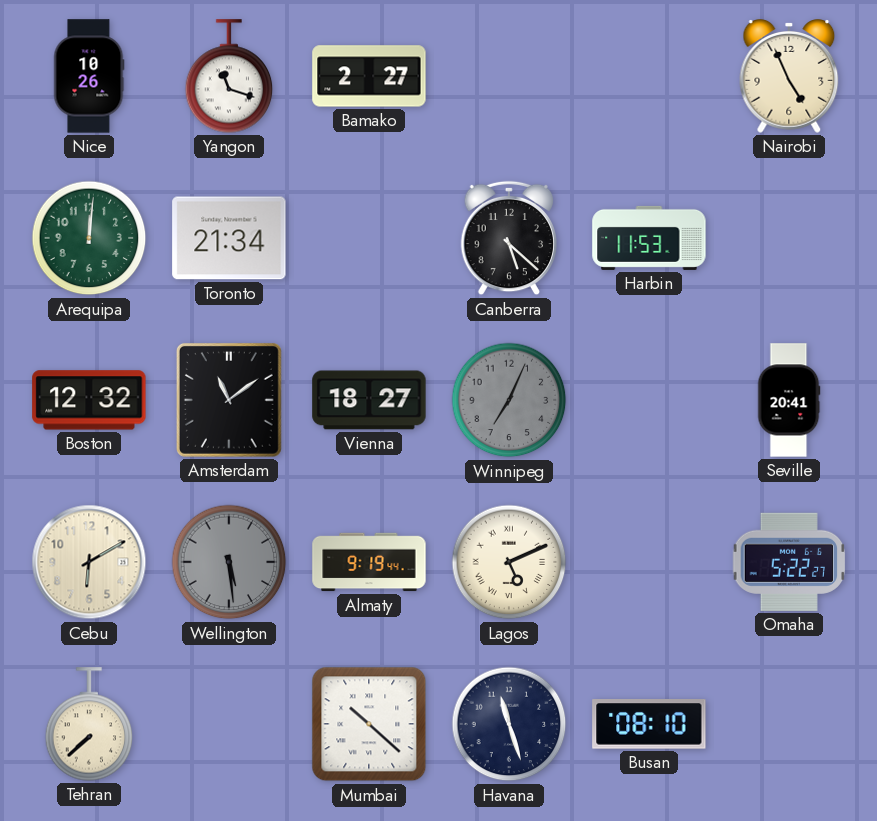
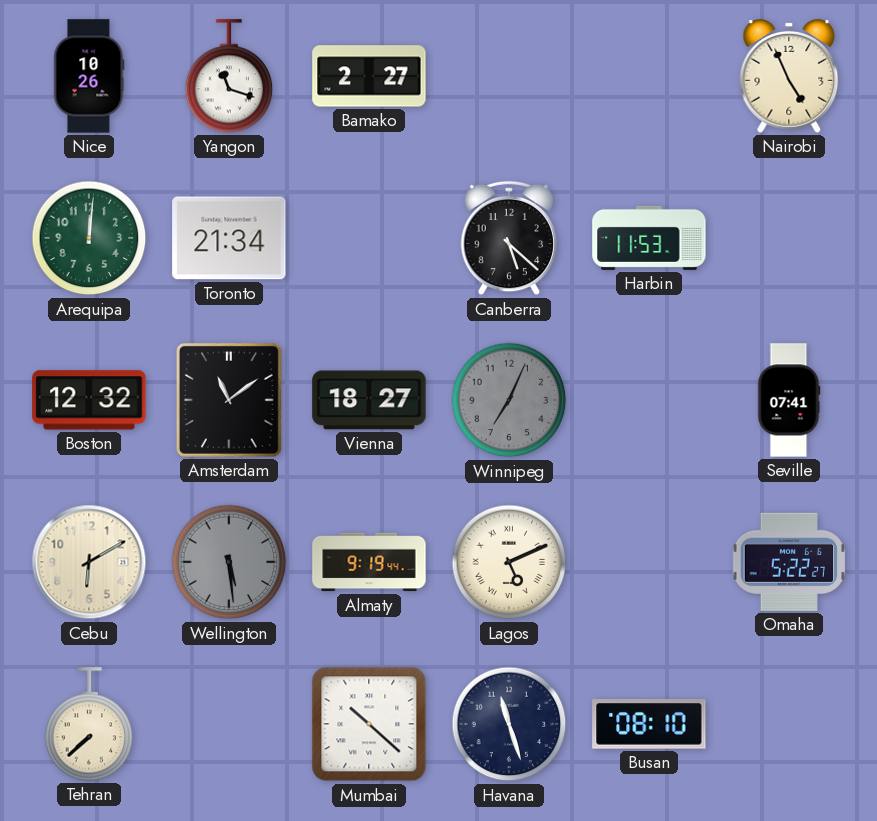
Seville: 20:41 -> 07:41
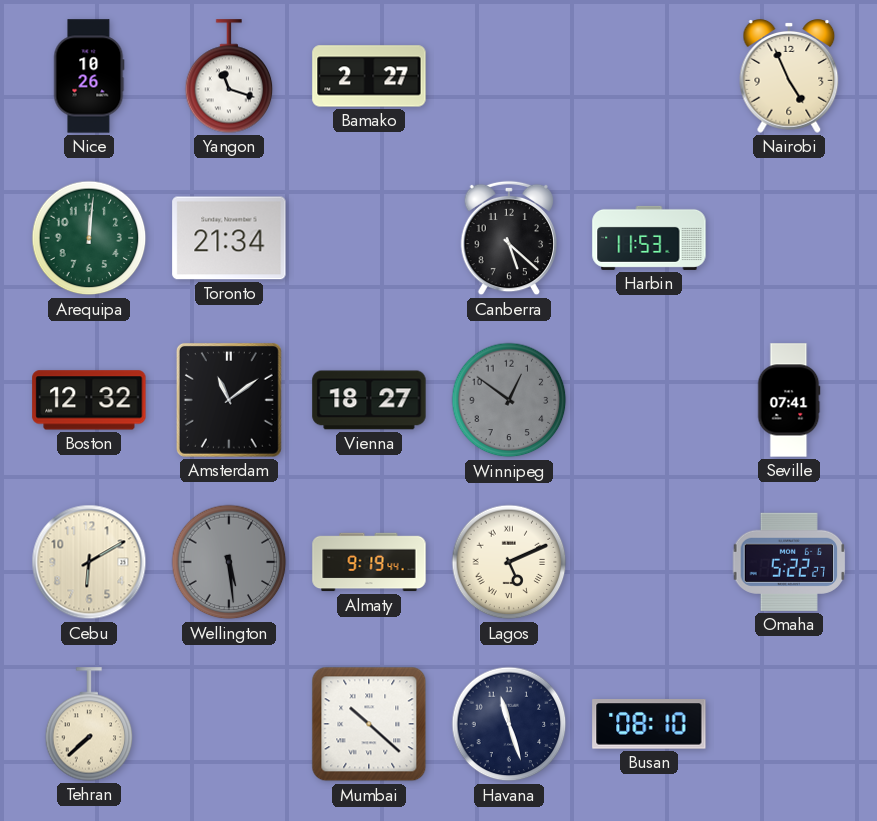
Winnipeg: 7:04 -> 12:51
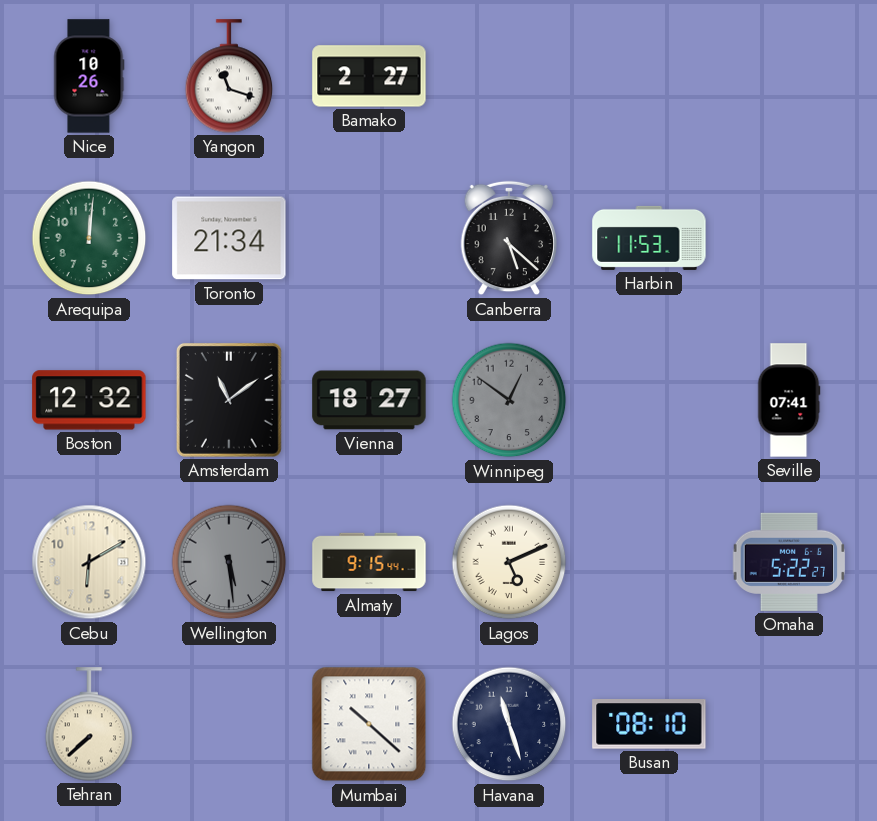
Nairobi: 4:56 -> none
Almaty: 9:19 -> 9:15
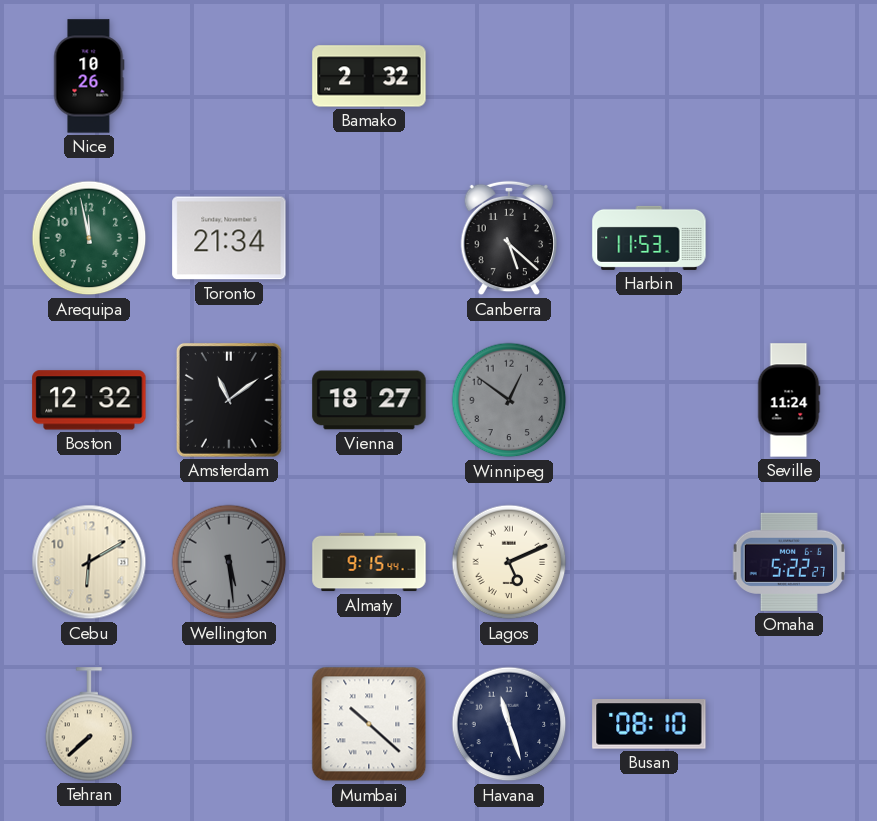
Yangon: 11:18 -> none
Bamako: 2:27 -> 2:32
Arequipa: 12:01 -> 11:58
Seville: 07:41 -> 11:24
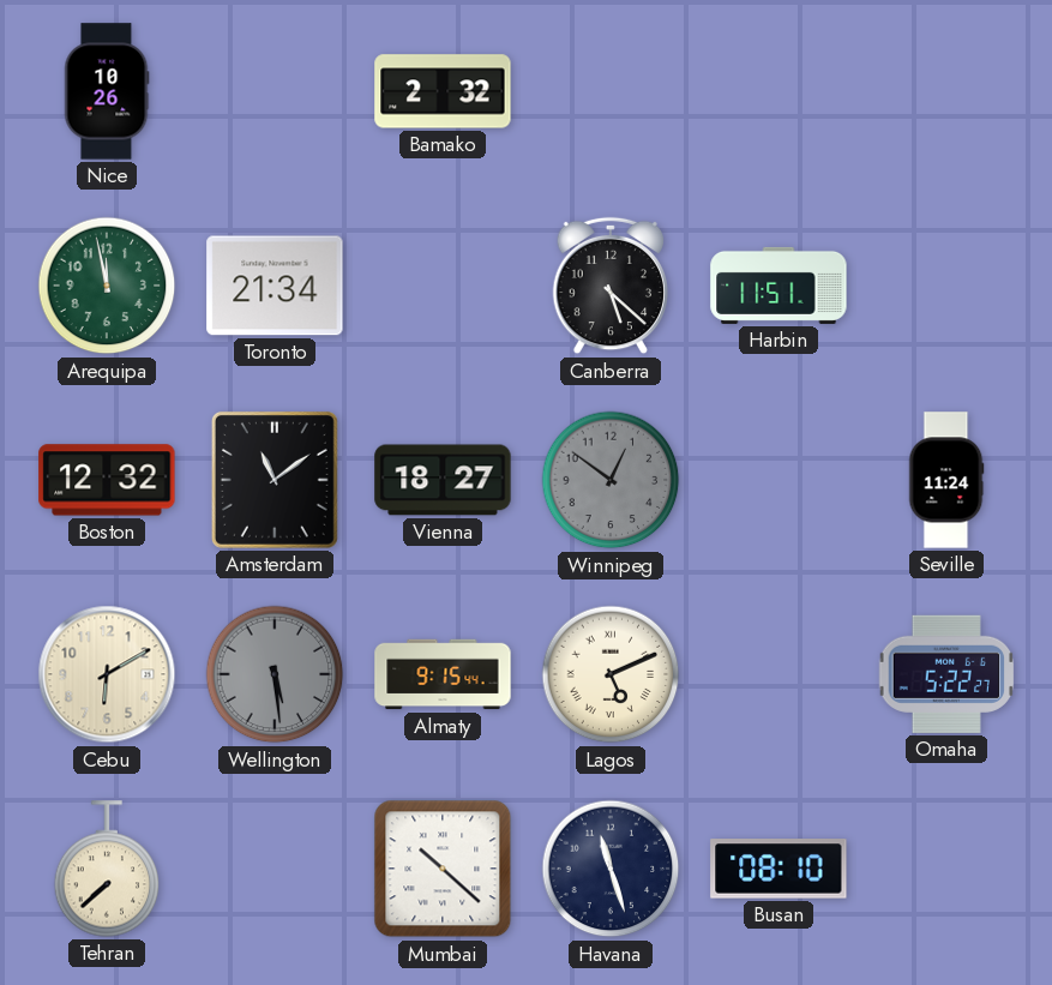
Harbin: 11:53 -> 11:51
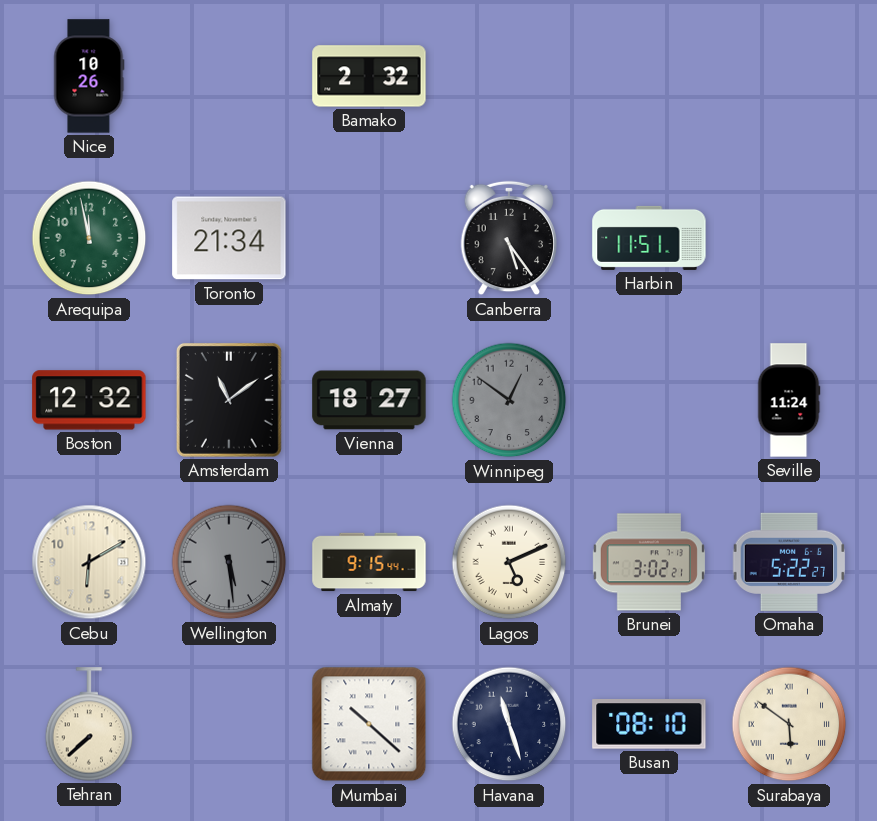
Canberra: 5:22 -> 5:24
Brunei: none -> 3:02
Surabaya: none -> 5:51
